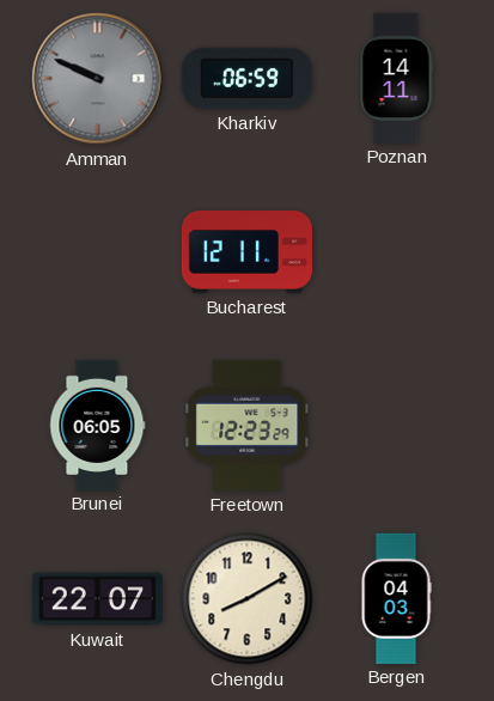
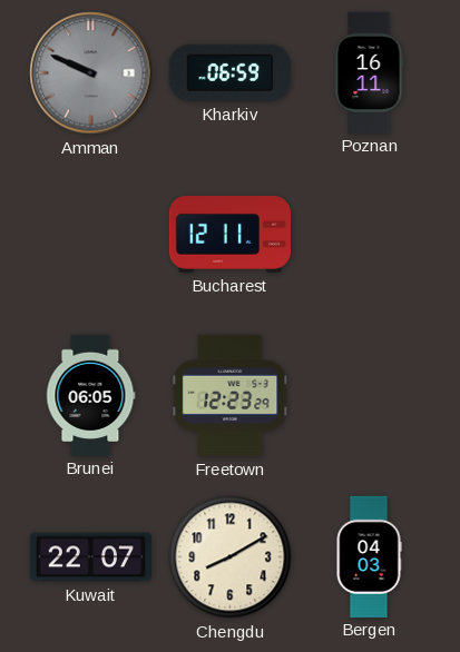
Poznan: 14:11 -> 16:11
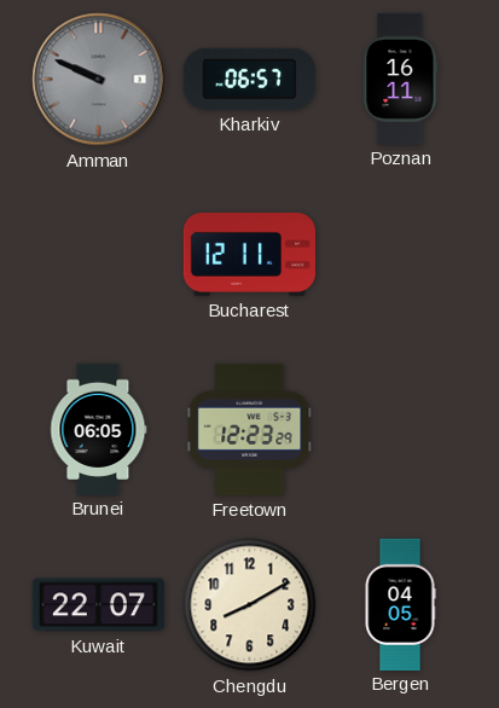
Kharkiv: 06:59 -> 06:57
Bergen: 04:03 -> 04:05
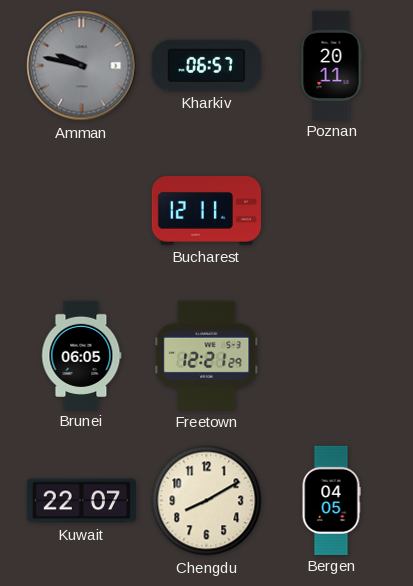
Amman: 9:49 -> 9:47
Poznan: 16:11 -> 20:11
Freetown: 12:23 -> 12:21
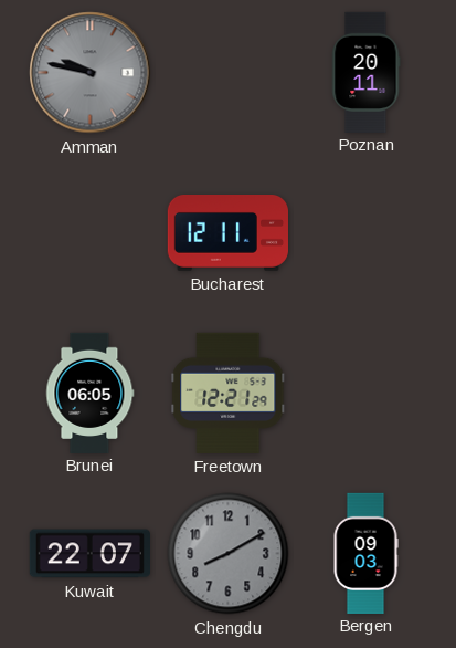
Kharkiv: 06:57 -> none
Chengdu dial: cream -> grey
Bergen: 04:05 -> 09:03
